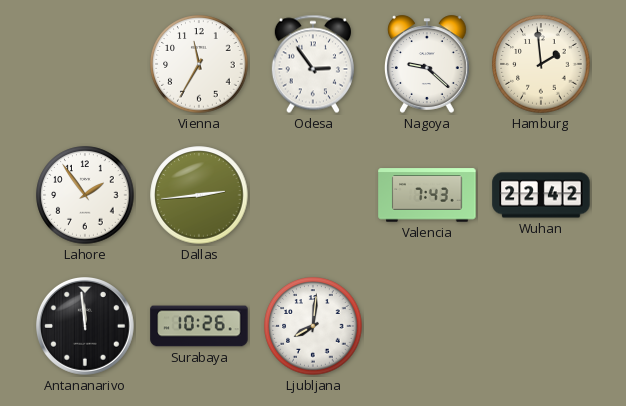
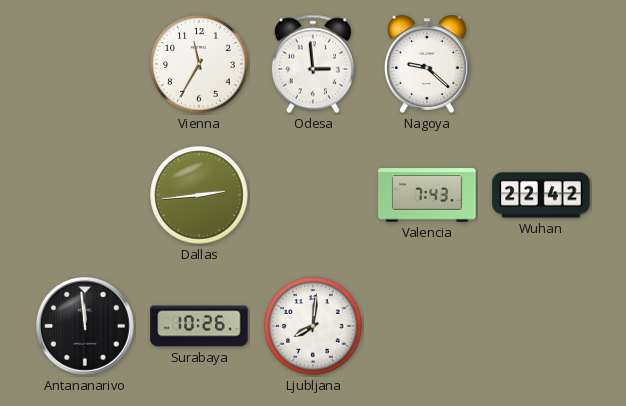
Odesa: 2:54 -> 2:59
Hamburg: 1:59 -> none
Lahore: 1:54 -> none
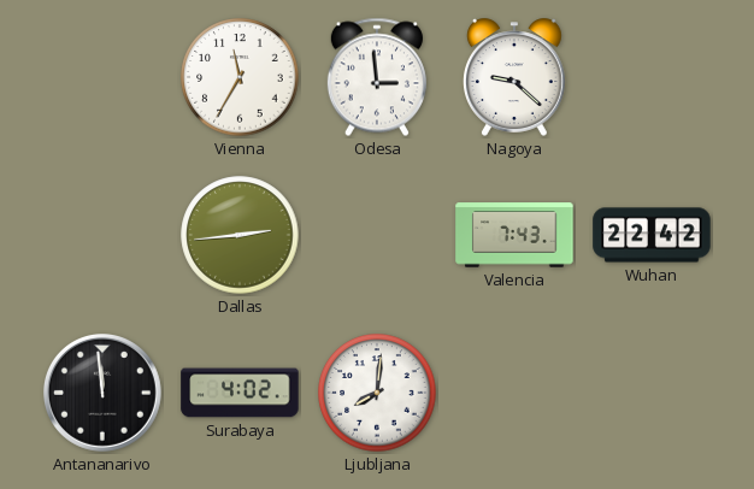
Surabaya: 10:26 -> 4:02
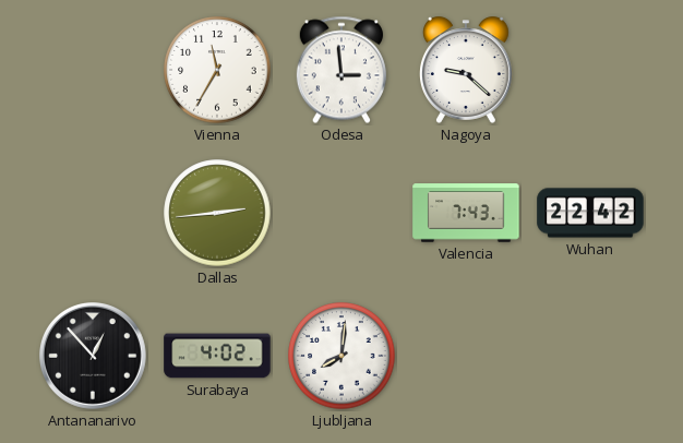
Antananarivo: 11:59 -> 12:53
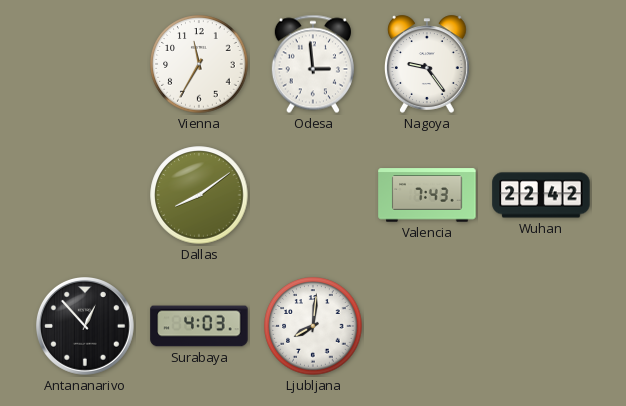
Nagoya: 9:22 -> 9:24
Dallas: 2:44 -> 8:09
Surabaya: 4:02 -> 4:03
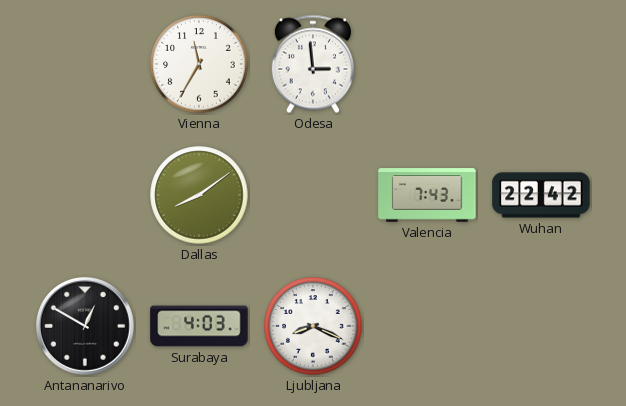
Nagoya: 9:24 -> none
Antananarivo: 12:53 -> 12:50
Ljubljana: 8:01 -> 8:19
